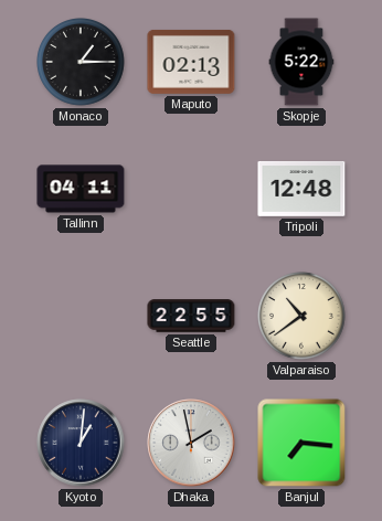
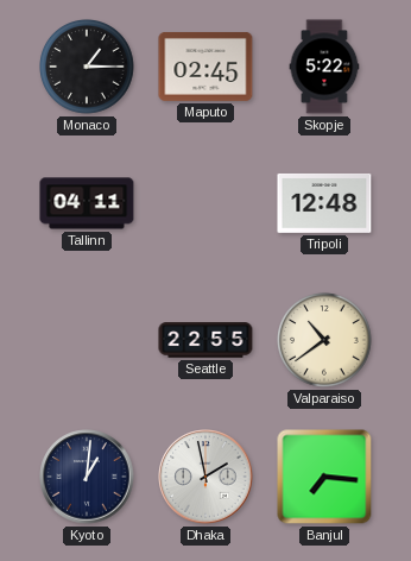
Maputo: 02:13 -> 02:45
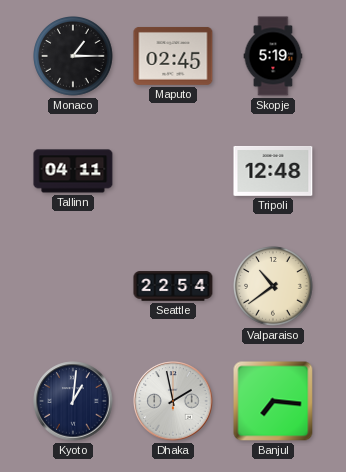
Skopje: 5:22 -> 5:19
Seattle: 22:55 -> 22:54
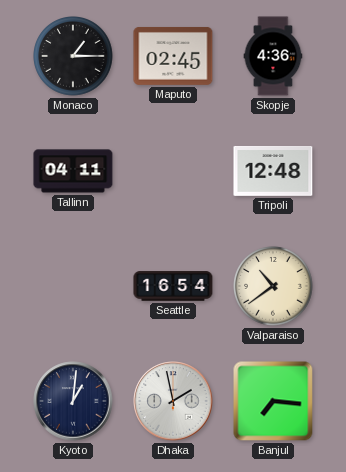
Skopje: 5:19 -> 4:36
Seattle: 22:54 -> 16:54
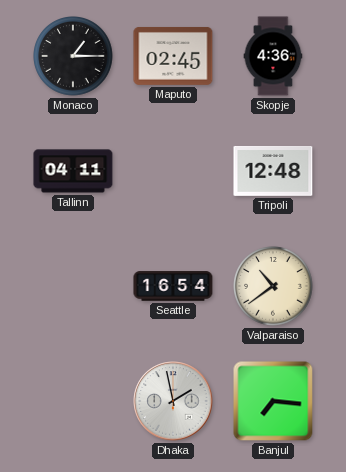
Kyoto: 1:01 -> none
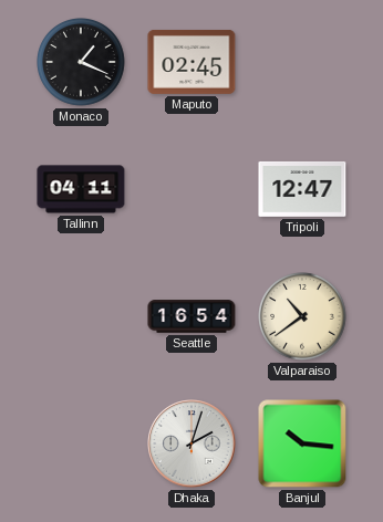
Monaco: 1:15 -> 1:19
Skopje: 4:36 -> none
Tripoli: 12:48 -> 12:47
Dhaka: 1:58 -> 2:03
Banjul: 7:16 -> 10:16
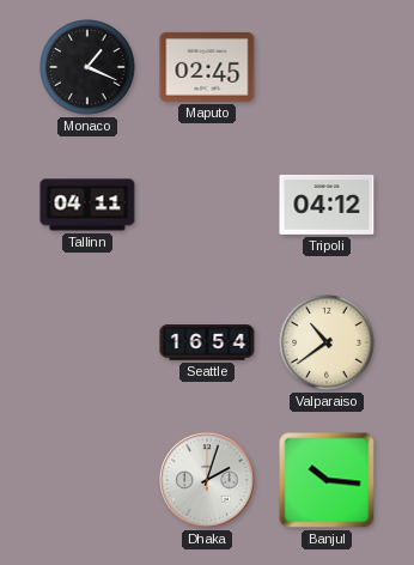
Tripoli: 12:47 -> 04:12
